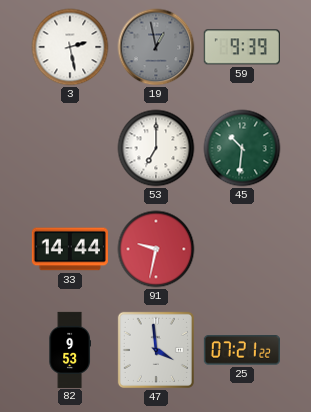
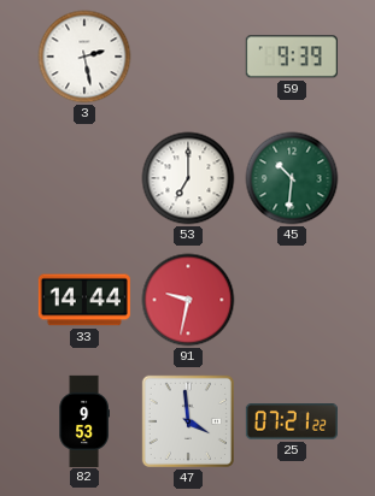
19: 12:58 -> none
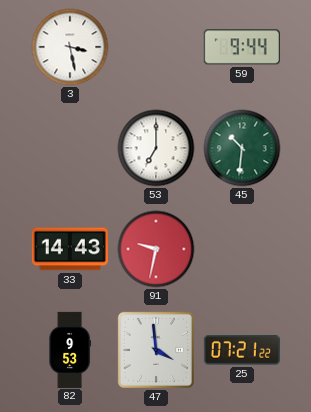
3: 2:28 -> 3:28
59: 9:39 -> 9:44
33: 14:44 -> 14:43
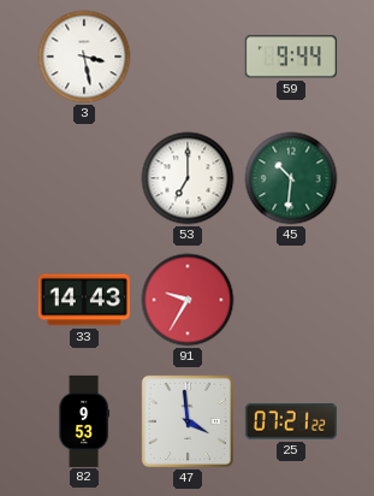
91: 9:32 -> 9:35
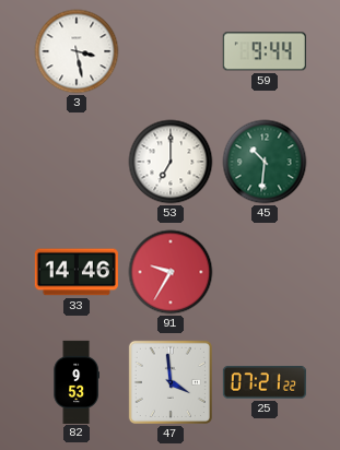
33: 14:43 -> 14:46
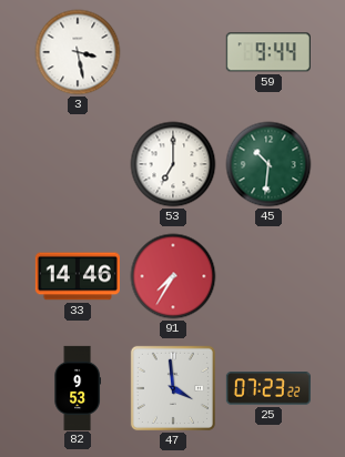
91: 9:35 -> 7:35
25: 07:21 -> 07:23
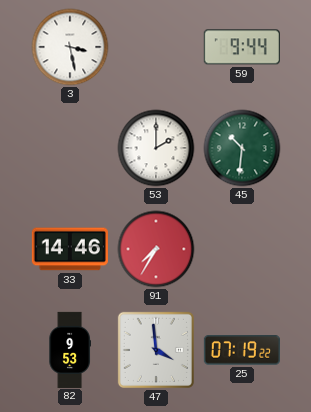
53: 7:00 -> 2:00
25: 07:23 -> 07:19
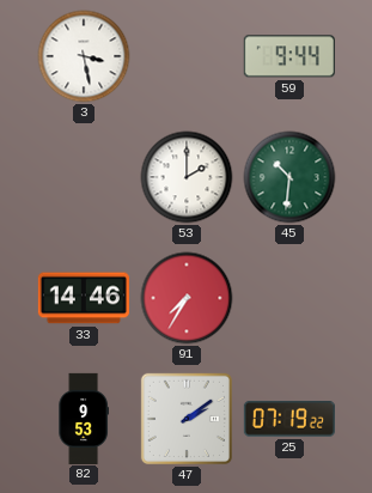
47: 3:59 -> 2:09
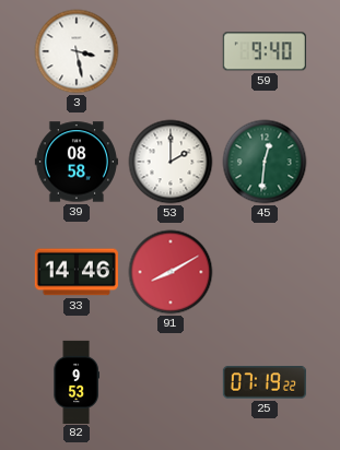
59: 9:44 -> 9:40
39: none -> 08:58
45: 10:31 -> 12:31
91: 7:35 -> 8:10
47: 2:09 -> none
